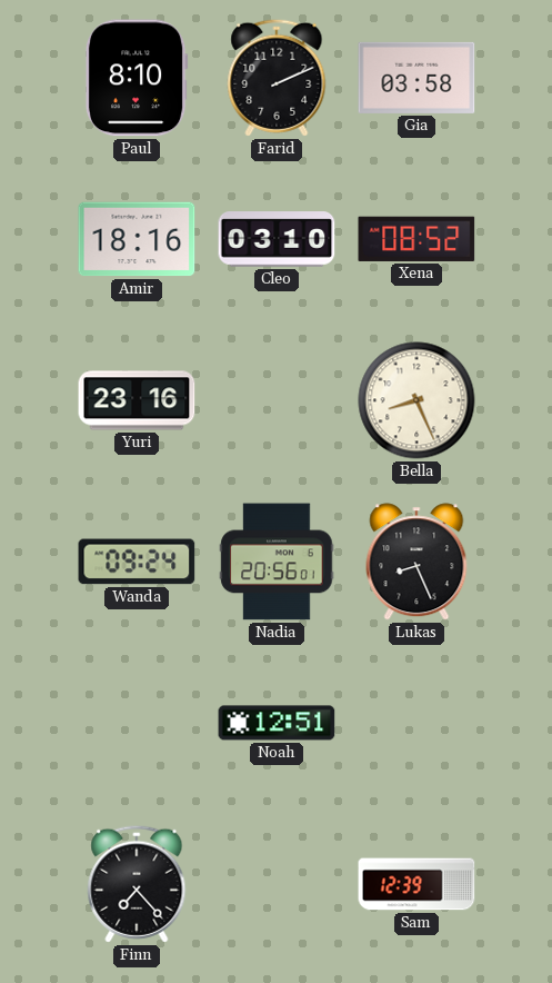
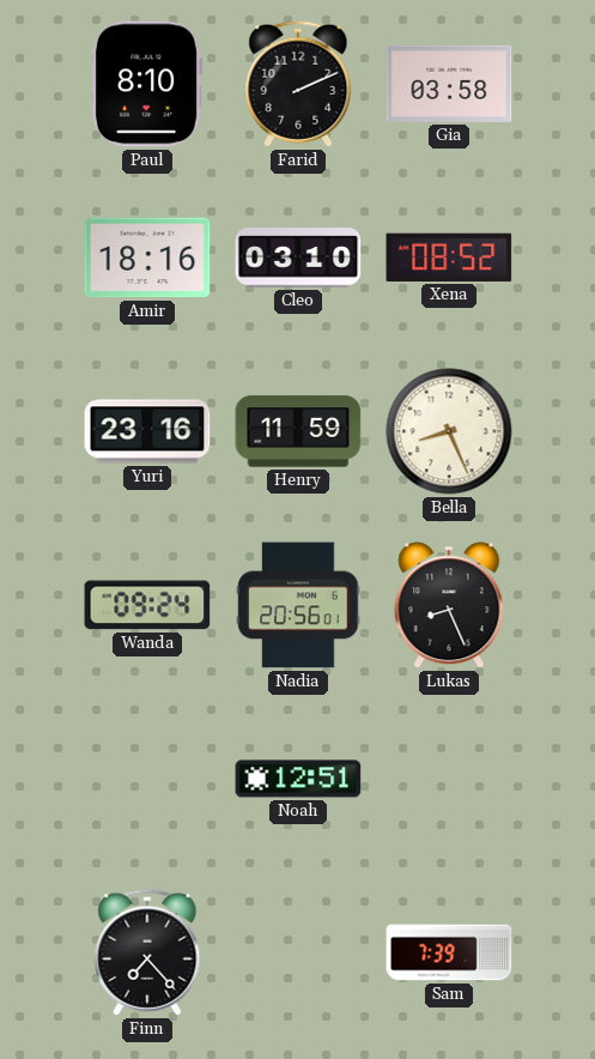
Henry: none -> 11:59
Sam: 12:39 -> 7:39
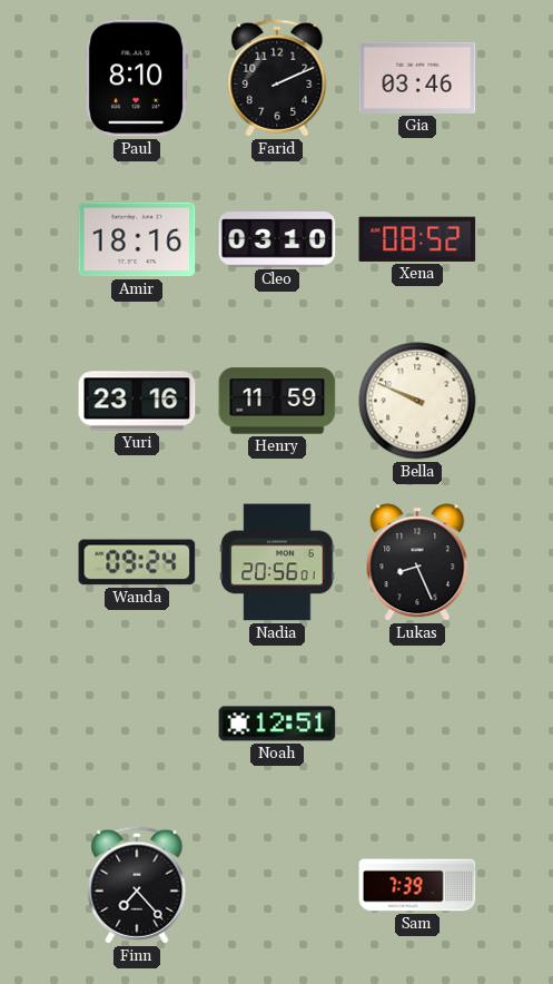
Gia: 03:58 -> 03:46
Bella: 8:26 -> 9:49
